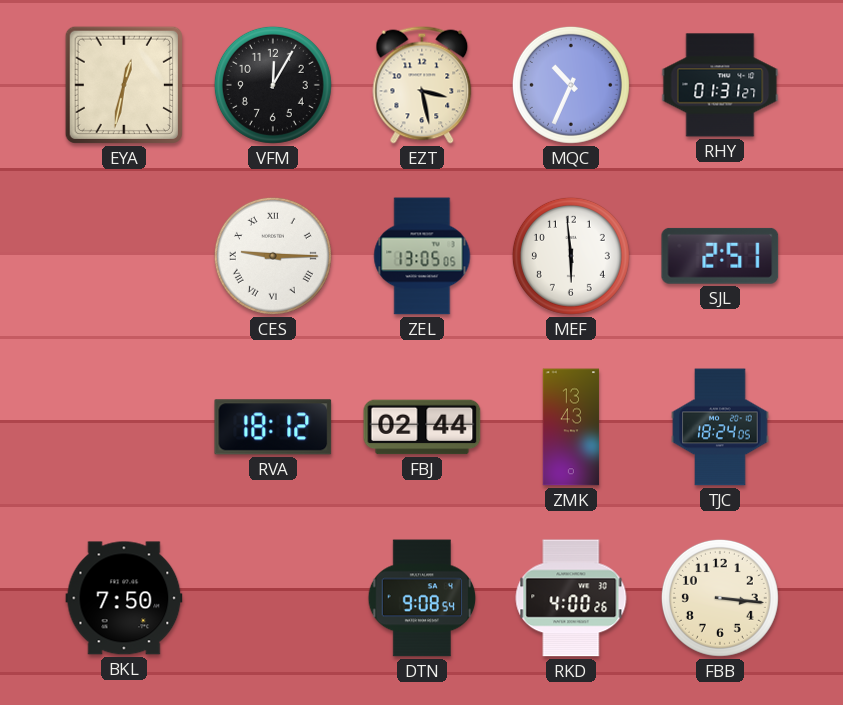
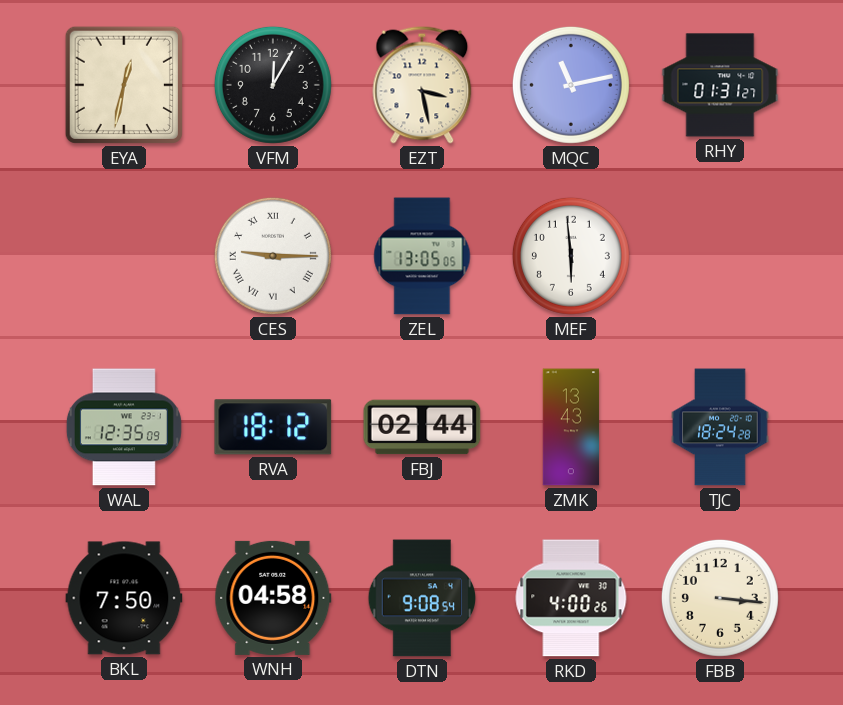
MQC: 10:34 -> 11:13
SJL: 2:51 -> none
WAL: none -> 12:35
TJC: 18:24:05 -> 18:24:28
WNH: none -> 04:58
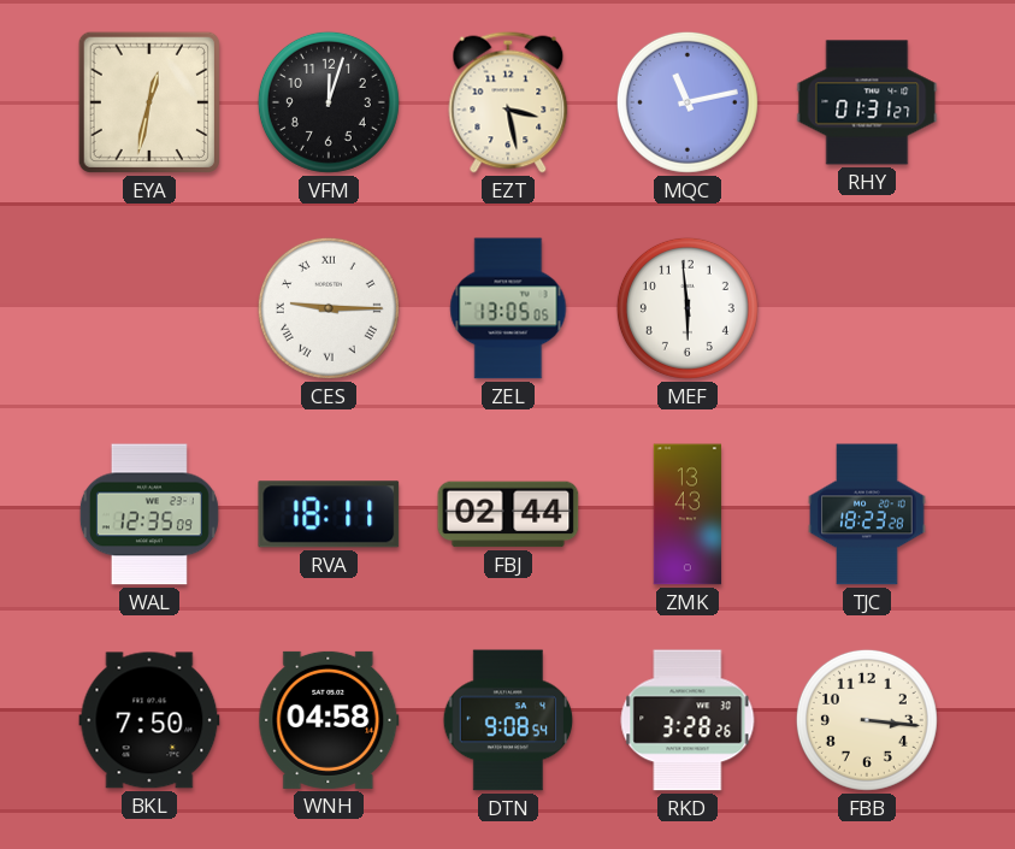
VFM: 12:05 -> 12:03
RVA: 18:12 -> 18:11
TJC: 18:24 -> 18:23
RKD: 4:00 -> 3:28
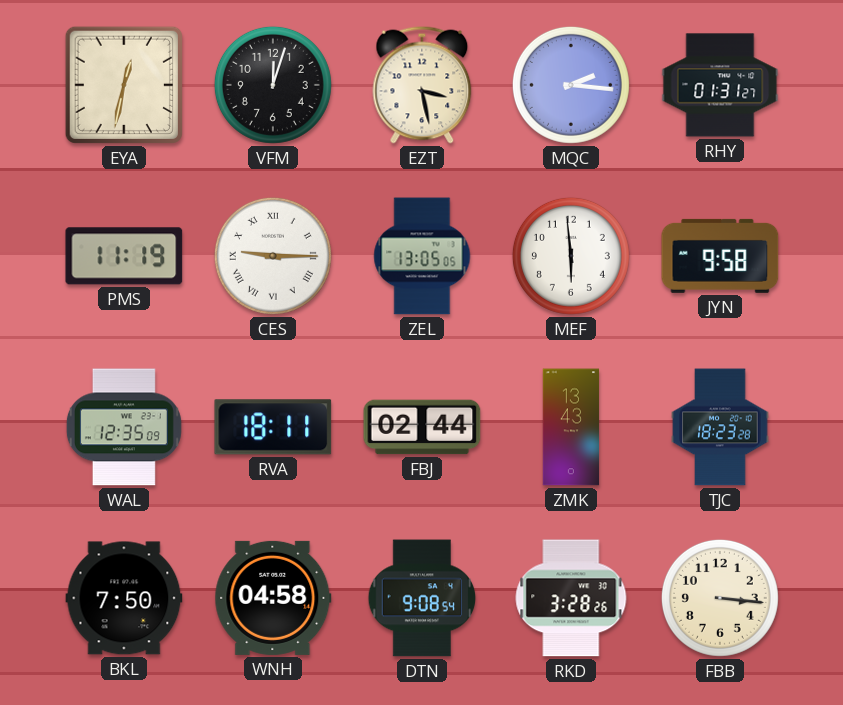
MQC: 11:13 -> 2:16
PMS: none -> 11:19
JYN: none -> 9:58
